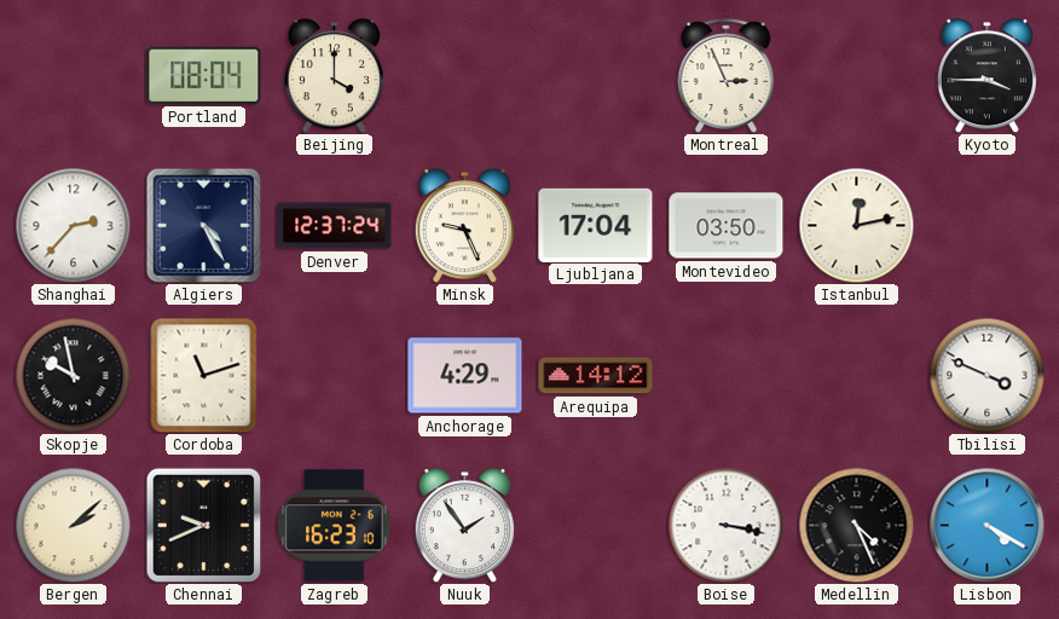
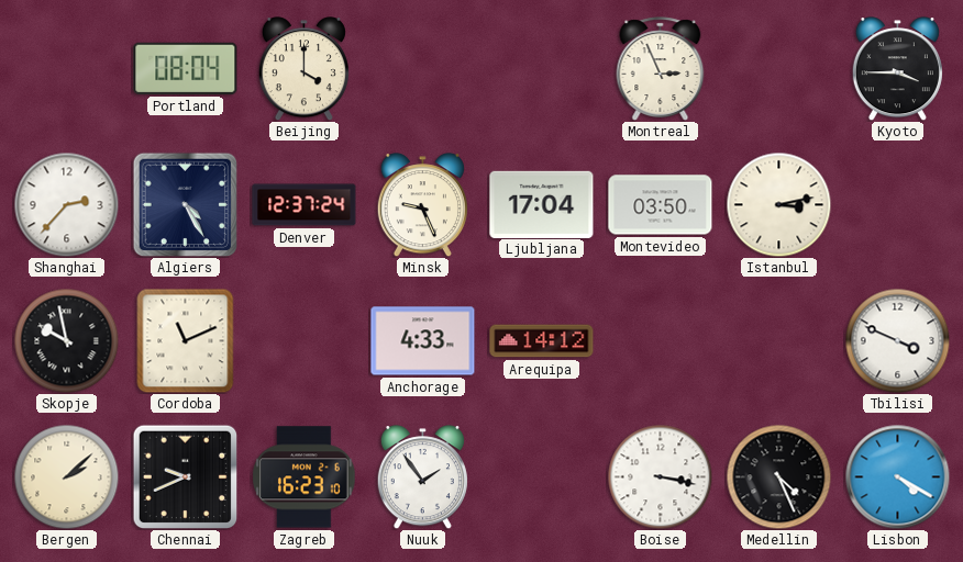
Istanbul: 12:13 -> 3:13
Cordoba: 11:12 -> 11:11
Anchorage: 4:29 -> 4:33
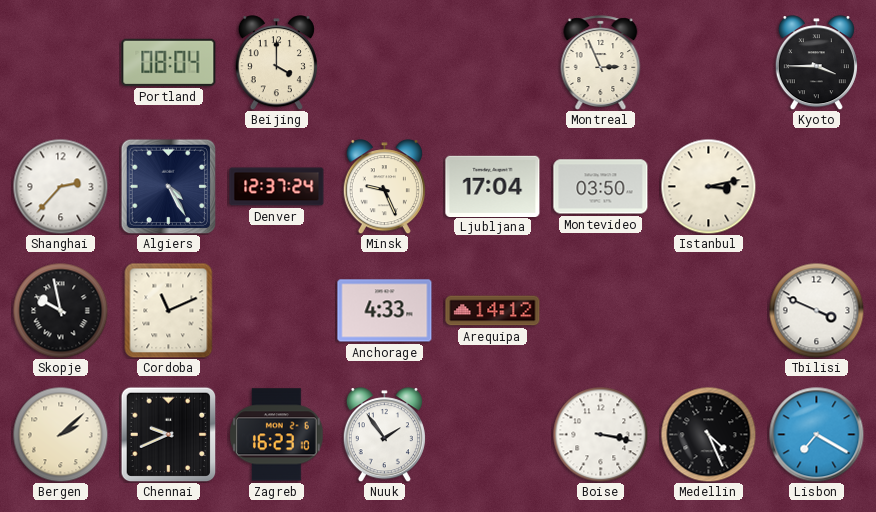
Lisbon: 4:20 -> 7:20
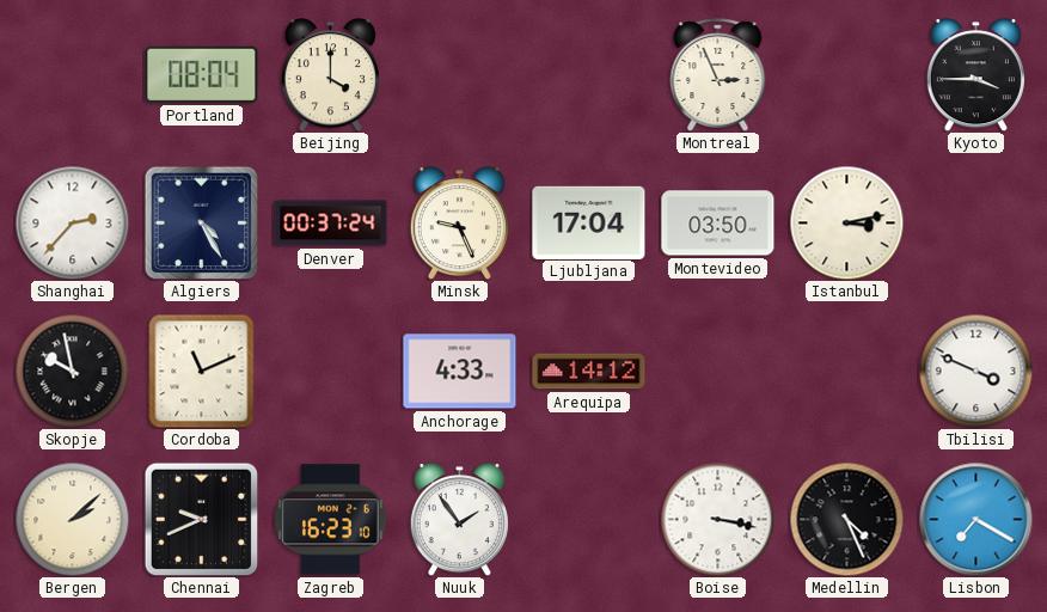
Denver: 12:37 -> 00:37
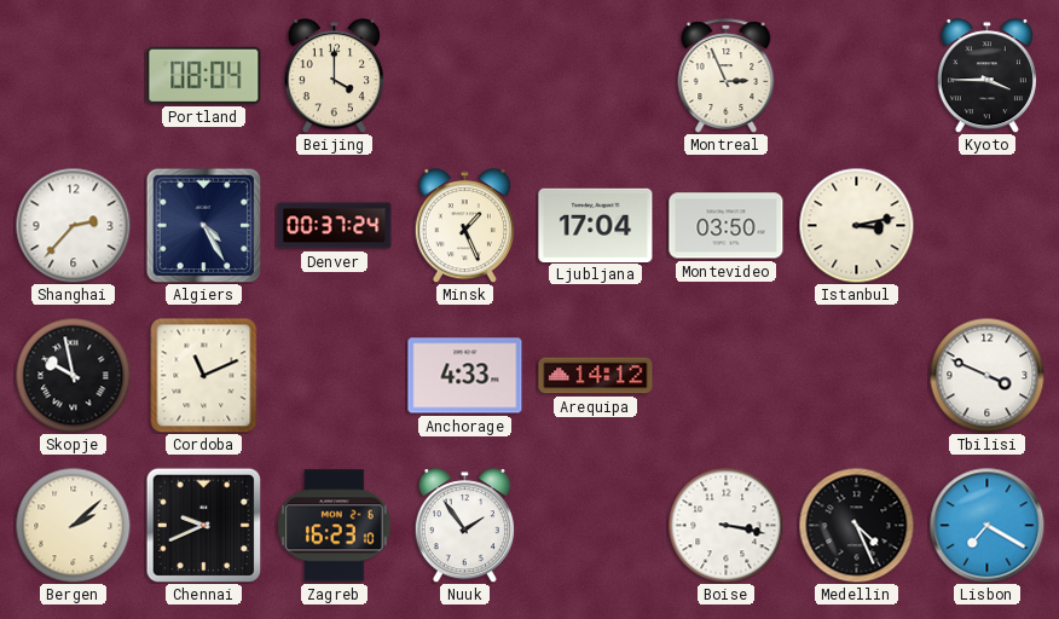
Minsk: 9:26 -> 1:26
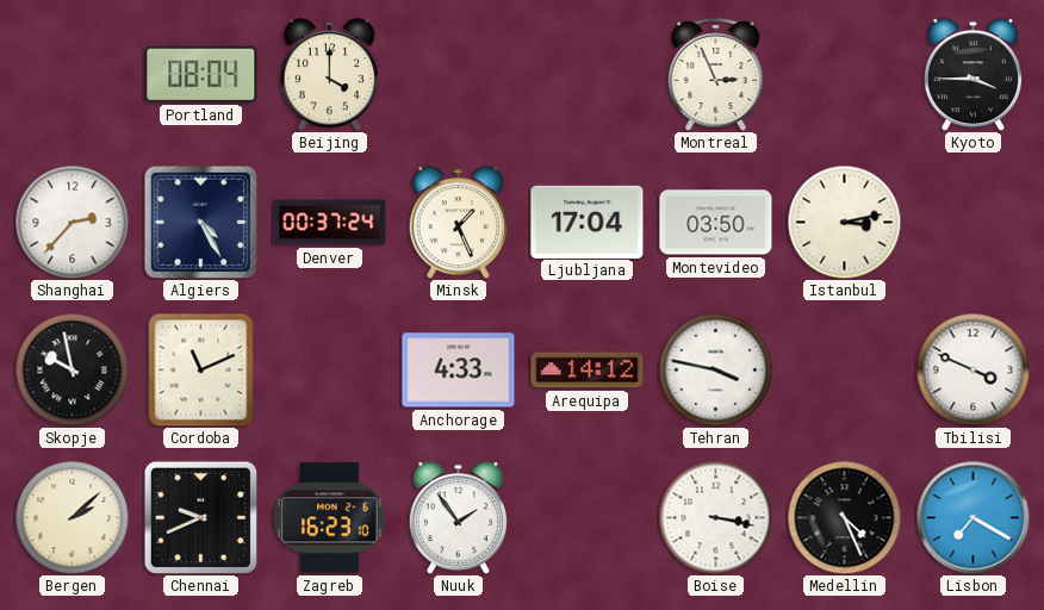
Tehran: none -> 3:47
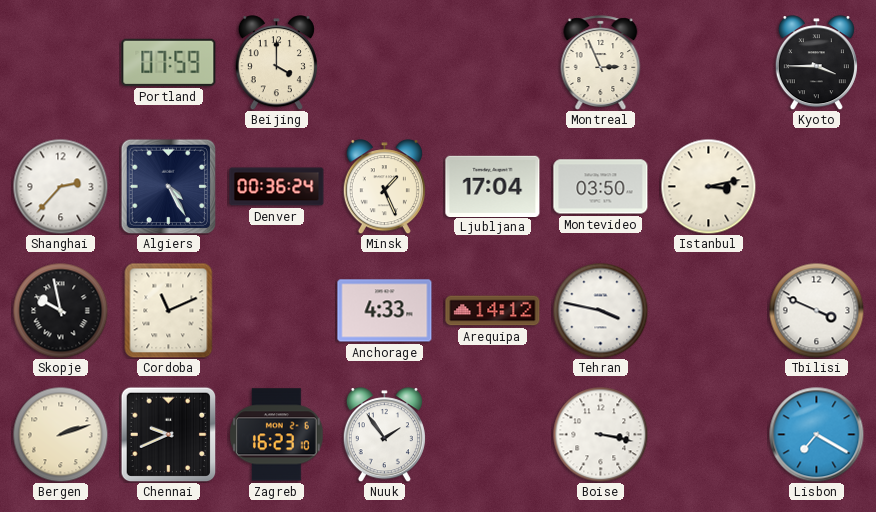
Portland: 08:04 -> 07:59
Denver: 00:37 -> 00:36
Bergen: 2:08 -> 2:12
Medellin: 4:26 -> none
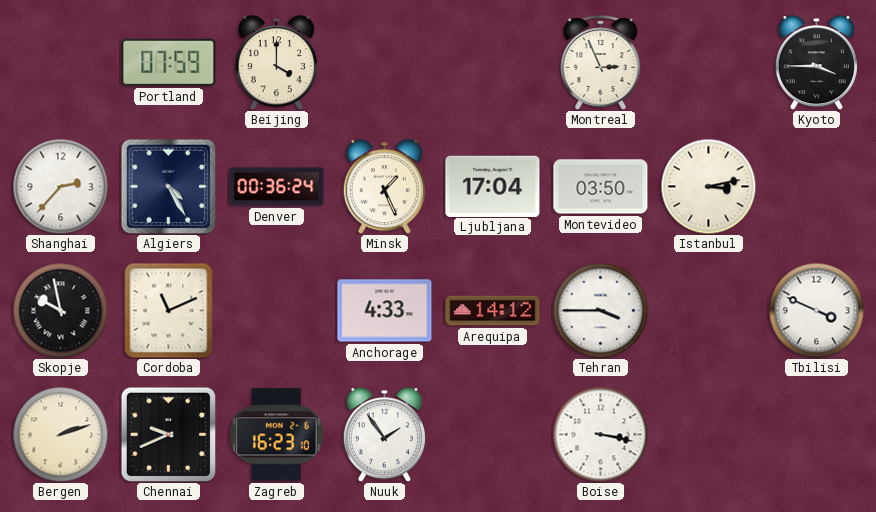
Tehran: 3:47 -> 3:45
Lisbon: 7:20 -> none
